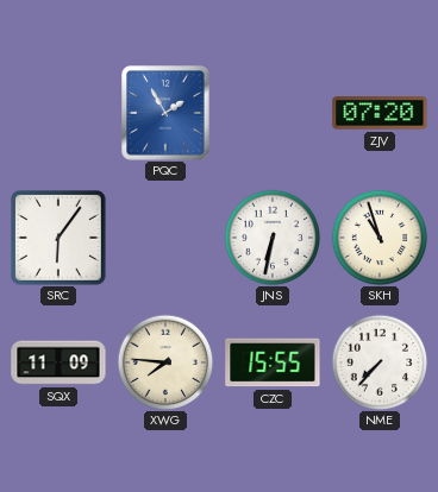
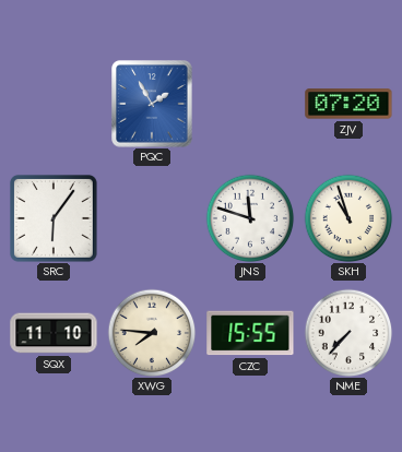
JNS: 6:32 -> 11:48
SQX: 11:09 -> 11:10
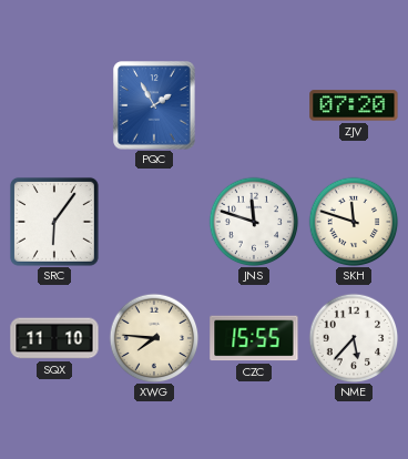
SKH: 10:57 -> 11:48
NME: 7:37 -> 5:37
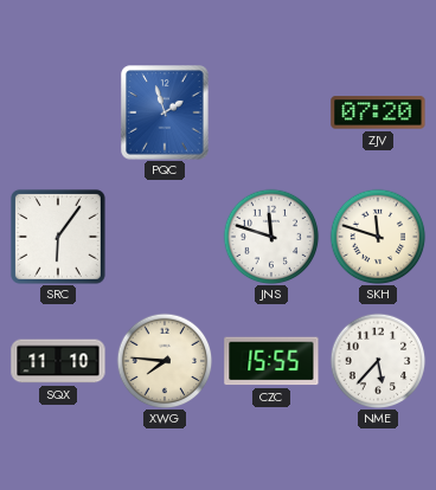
PQC: 1:55 -> 1:57
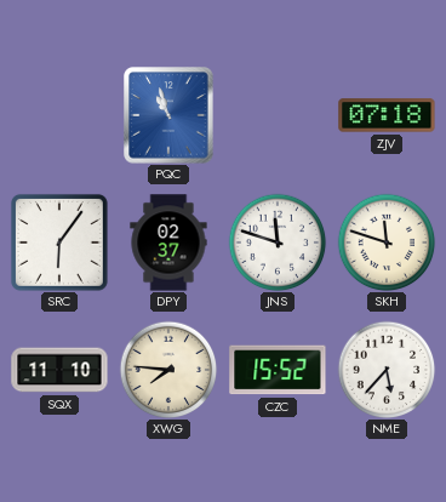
PQC: 1:57 -> 10:57
ZJV: 07:20 -> 07:18
DPY: none -> 02:37
CZC: 15:55 -> 15:52
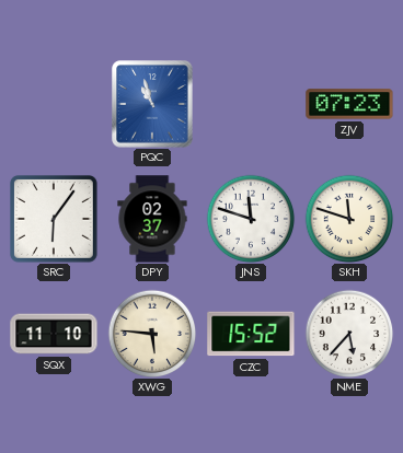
ZJV: 07:18 -> 07:23
XWG: 7:46 -> 5:46
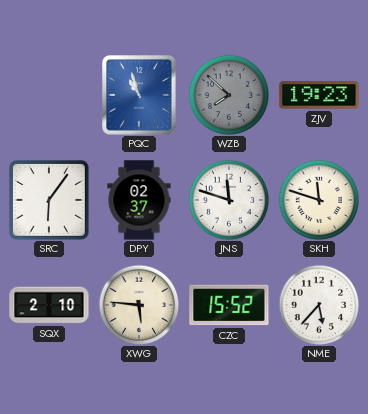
WZB: none -> 7:52
ZJV: 07:23 -> 19:23
SQX: 11:10 -> 2:10
